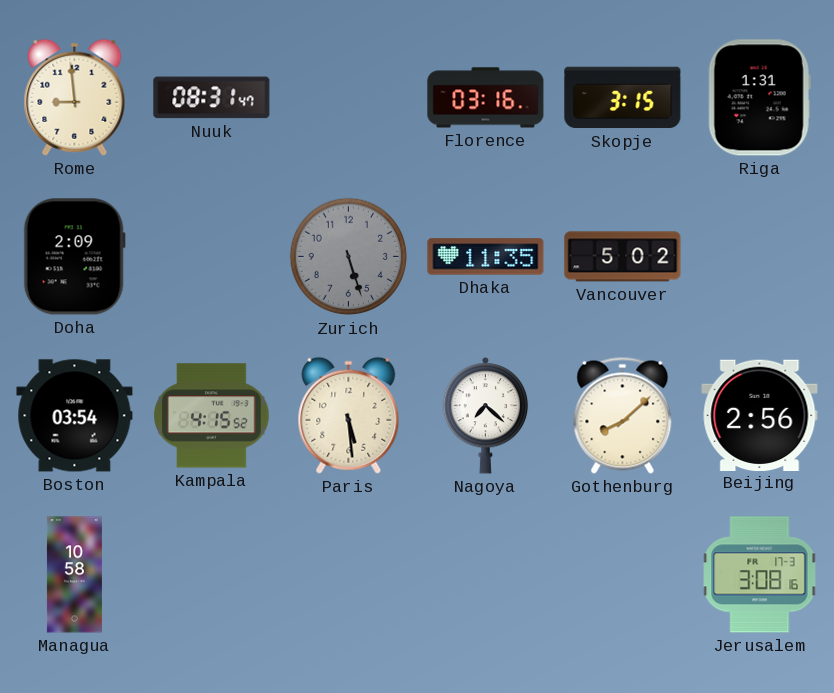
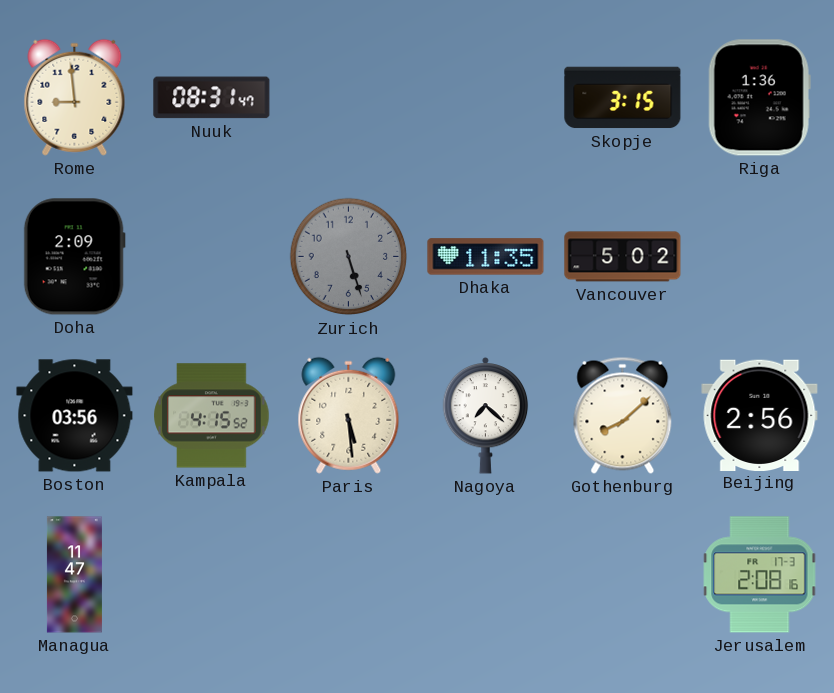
Florence: 03:16 -> none
Riga: 1:31 -> 1:36
Boston: 03:54 -> 03:56
Managua: 10:58 -> 11:47
Jerusalem: 3:08 -> 2:08
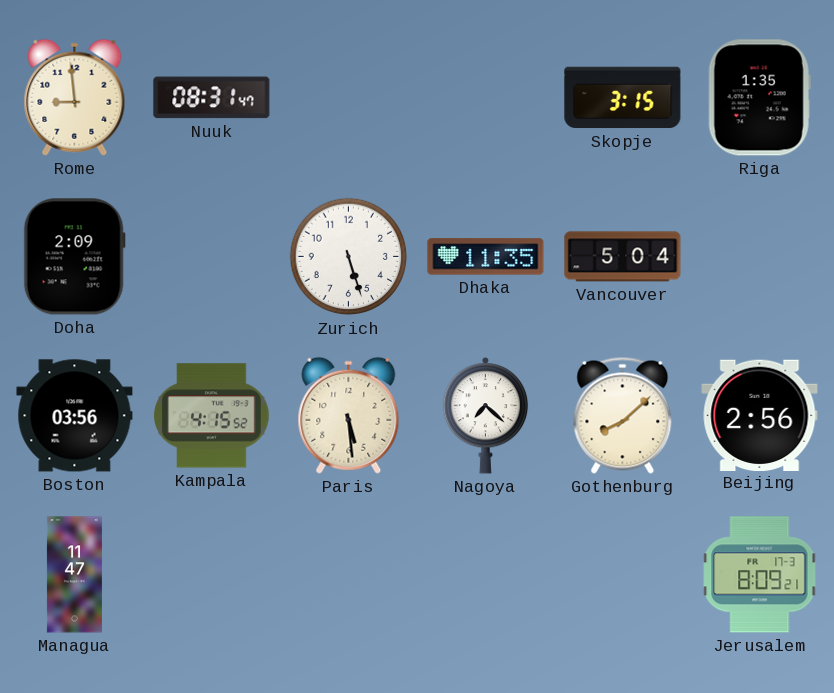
Riga: 1:36 -> 1:35
Zurich dial: grey -> white
Vancouver: 5:02 -> 5:04
Jerusalem: 2:08 -> 8:09
